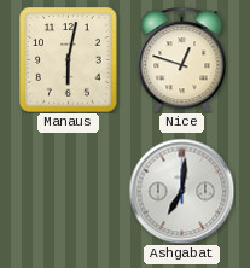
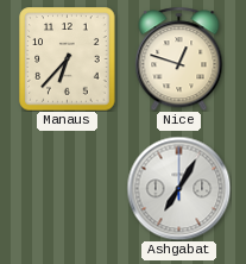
Manaus: 6:02 -> 6:37
Ashgabat: 7:01 -> 7:05
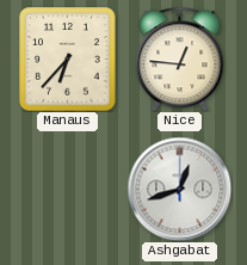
Nice: 12:48 -> 12:46
Ashgabat: 7:05 -> 12:42
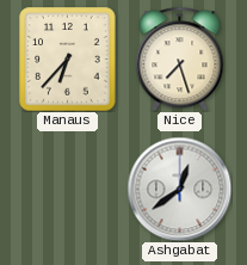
Nice: 12:46 -> 7:27
Ashgabat: 12:42 -> 12:39
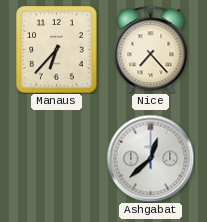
Nice: 7:27 -> 7:23
Ashgabat: 12:39 -> 12:38
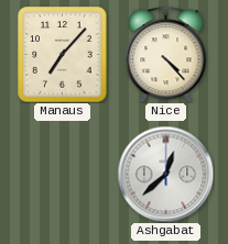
Manaus: 6:37 -> 7:07
Nice: 7:23 -> 4:23
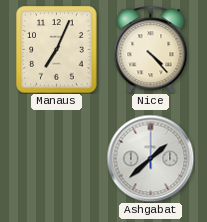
Manaus: 7:07 -> 7:04
Ashgabat: 12:38 -> 1:38
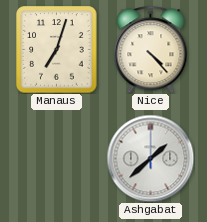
Manaus: 7:04 -> 7:03
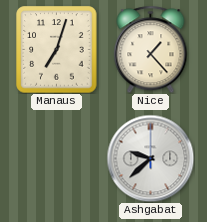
Nice: 4:23 -> 1:23
Ashgabat: 1:38 -> 9:38
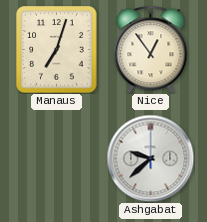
Nice: 1:23 -> 12:54
